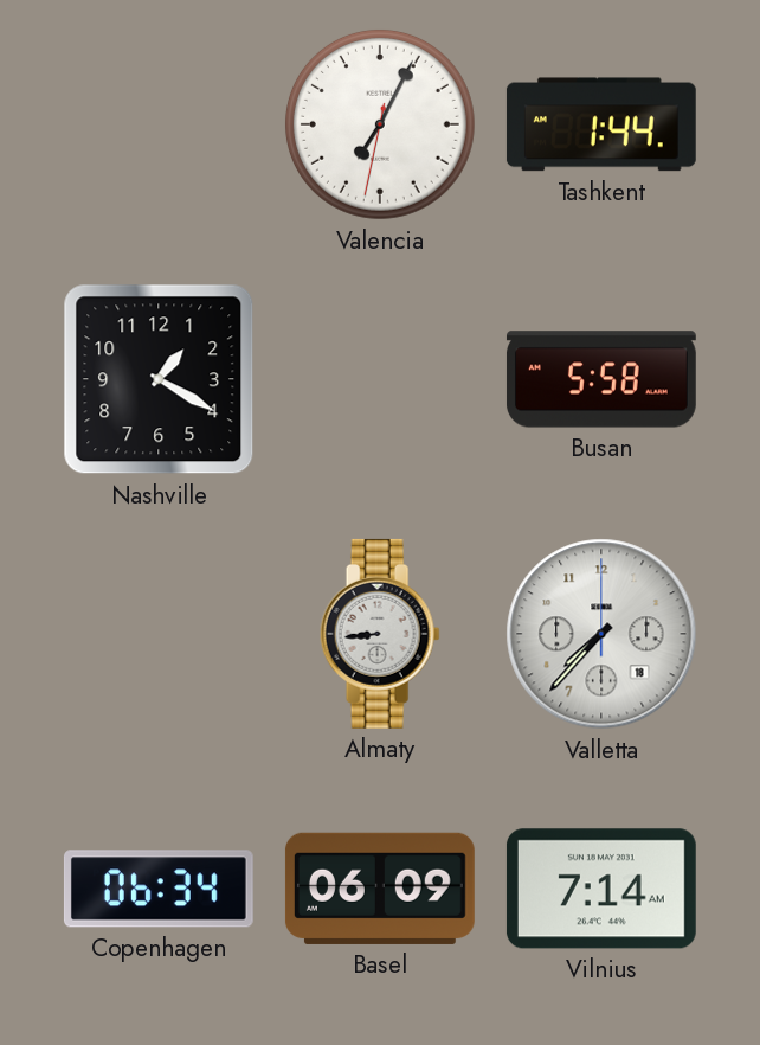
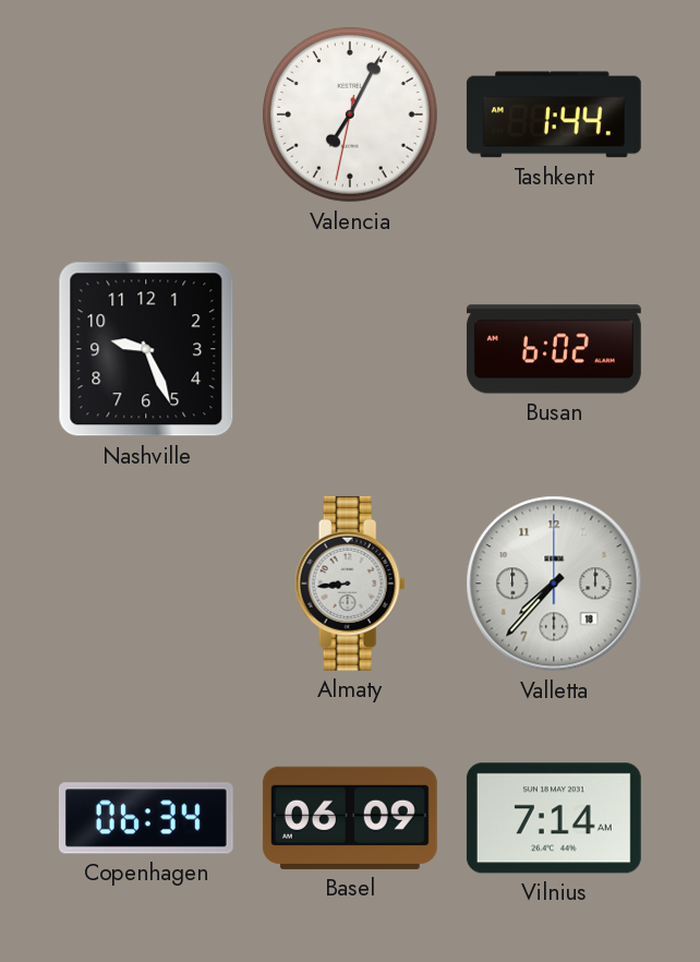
Nashville: 1:20 -> 9:26
Busan: 5:58 -> 6:02
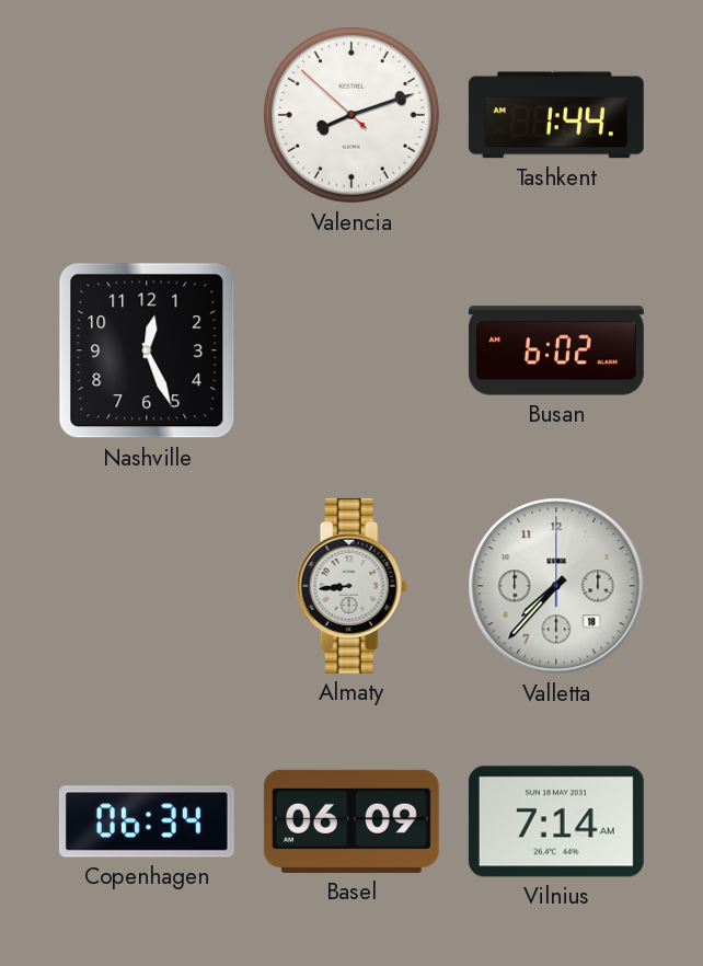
Valencia: 7:04 -> 8:11
Nashville: 9:26 -> 12:26
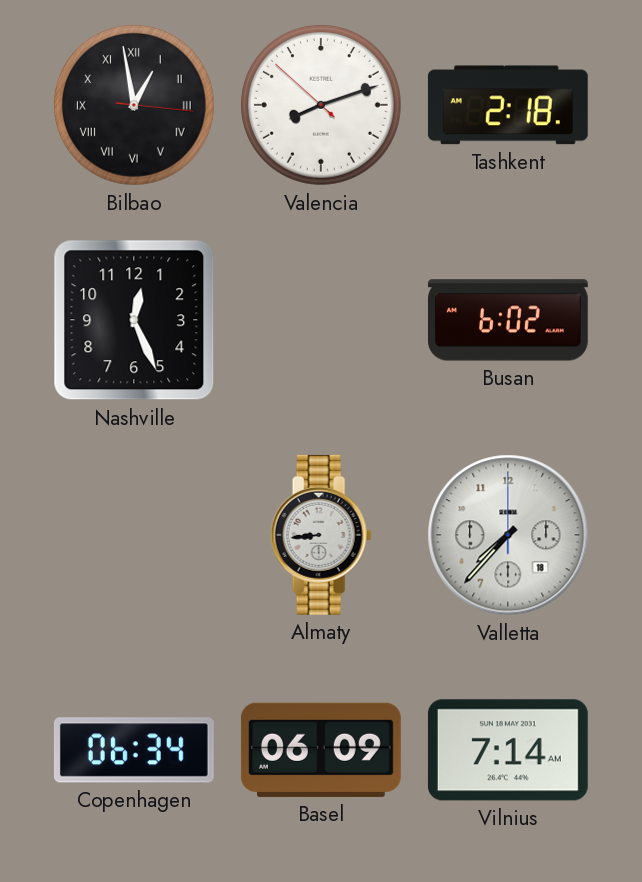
Bilbao: none -> 12:58
Tashkent: 1:44 -> 2:18
